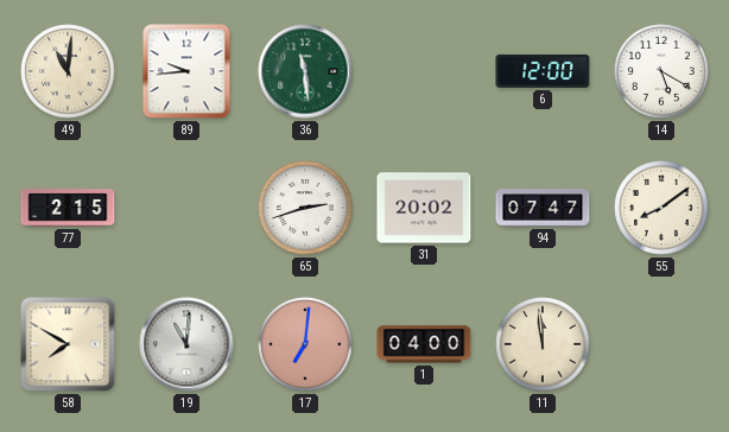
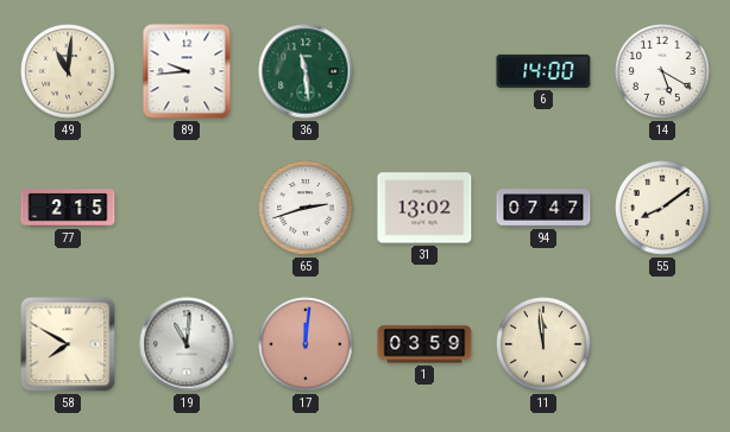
6: 12:00 -> 14:00
31: 20:02 -> 13:02
17: 7:01 -> 12:01
1: 04:00 -> 03:59
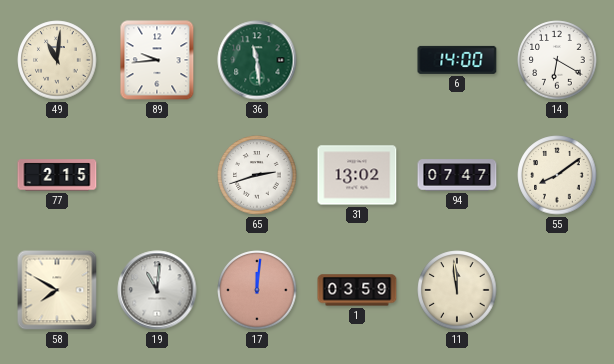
14: 5:20 -> 6:20
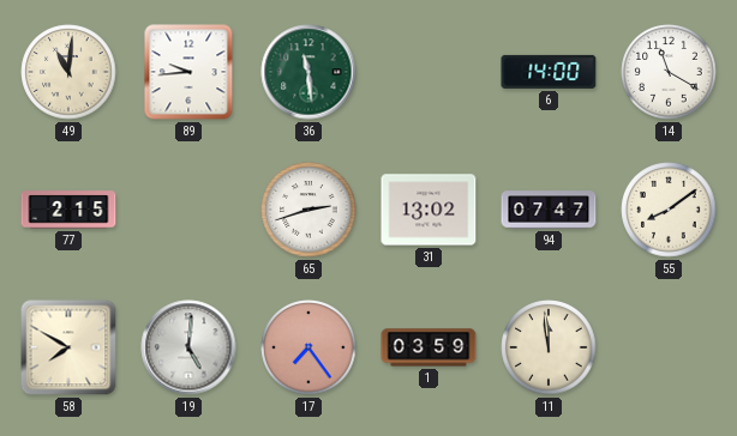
14: 6:20 -> 11:20
19: 11:01 -> 5:01
17: 12:01 -> 7:24
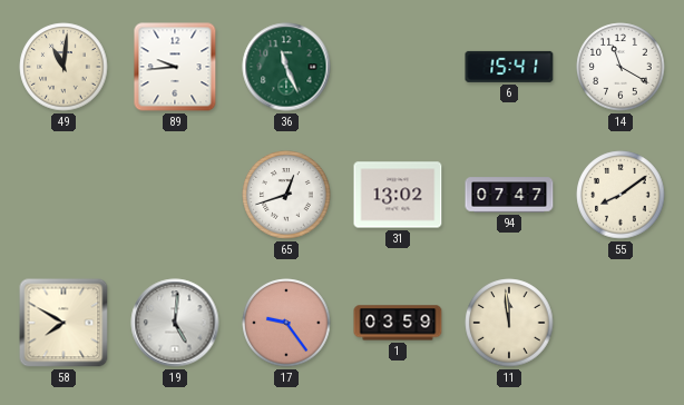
36: 11:29 -> 11:26
6: 14:00 -> 15:41
77: 2:15 -> none
65: 2:42 -> 12:42
17: 7:24 -> 9:24
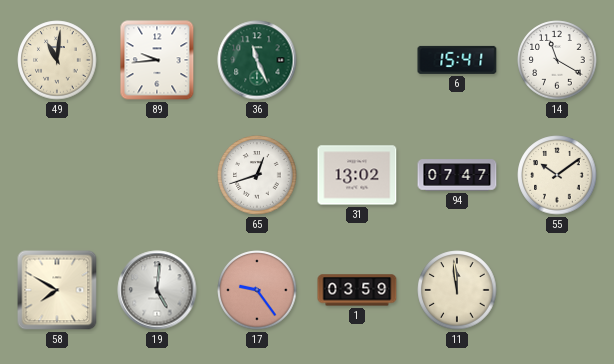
55: 8:09 -> 10:09
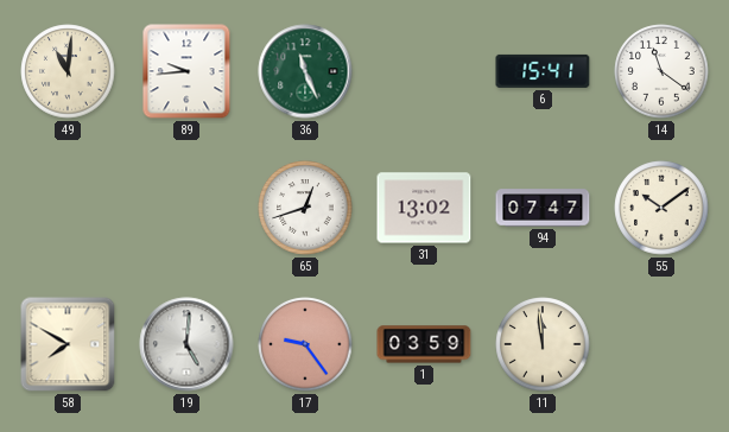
14: 11:20 -> 11:21
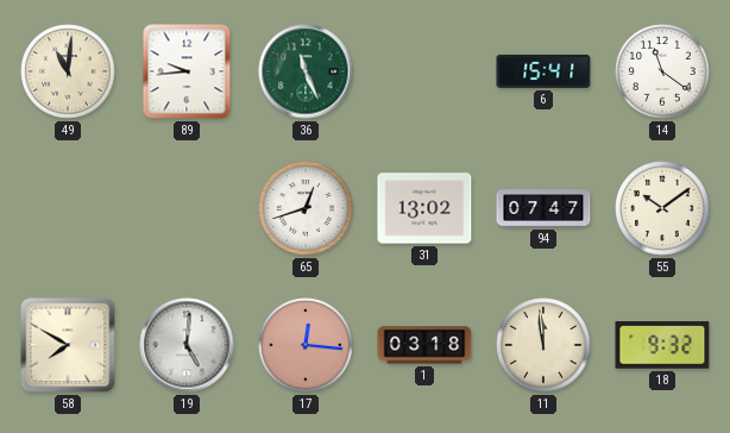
17: 9:24 -> 12:16
1: 03:59 -> 03:18
18: none -> 9:32
